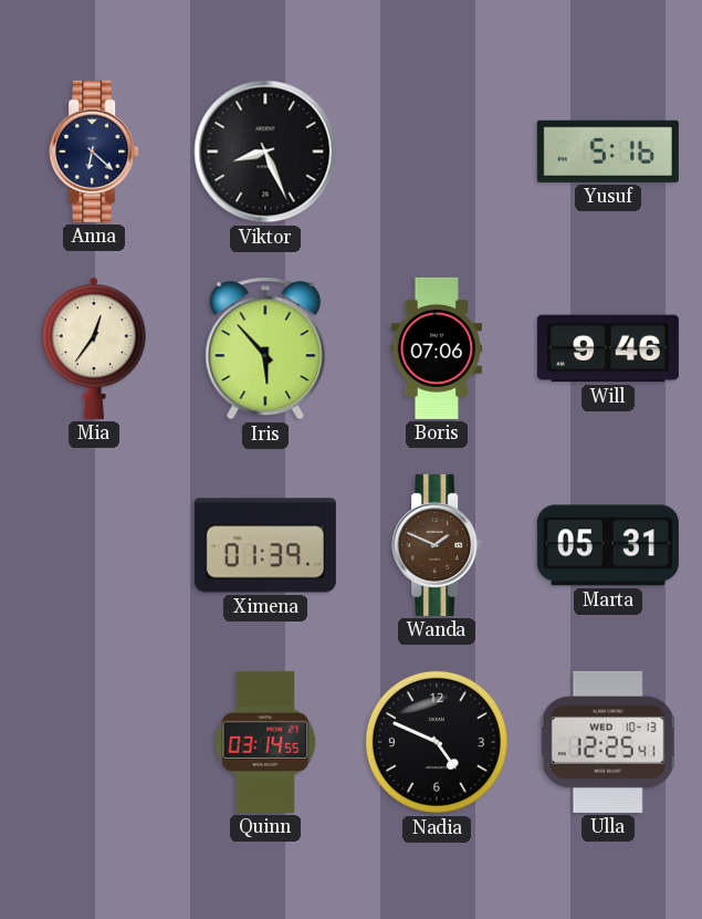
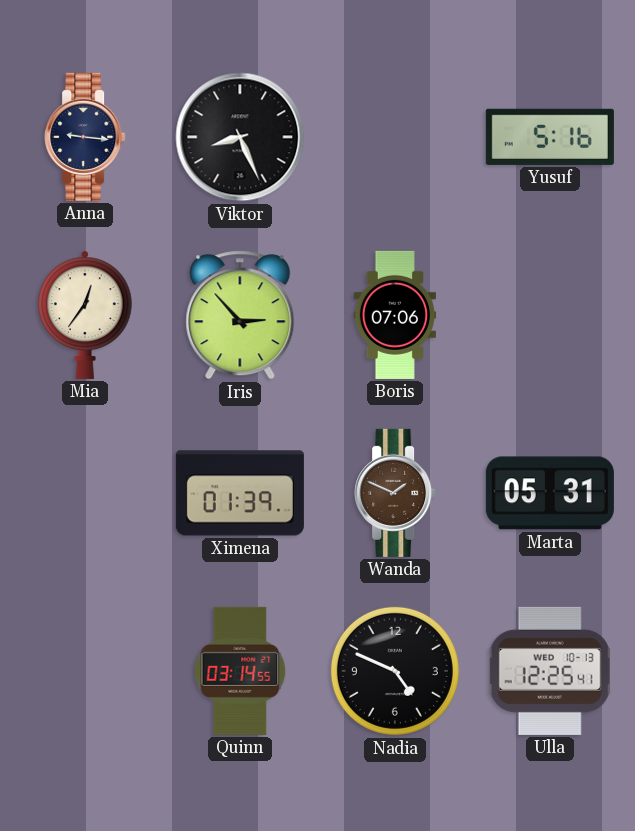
Anna: 6:22 -> 9:16
Iris: 5:53 -> 2:53
Will: 9:46 -> none
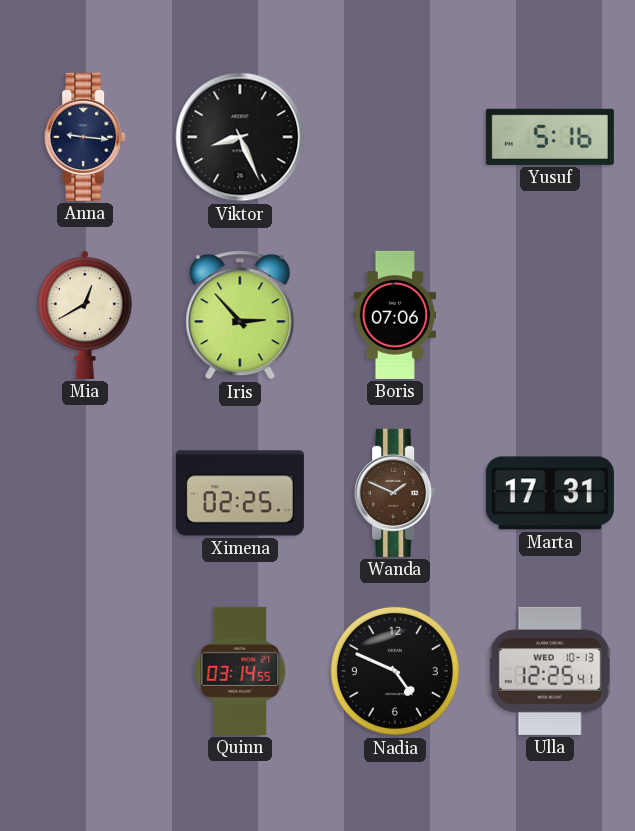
Mia: 12:36 -> 12:40
Ximena: 01:39 -> 02:25
Marta: 05:31 -> 17:31
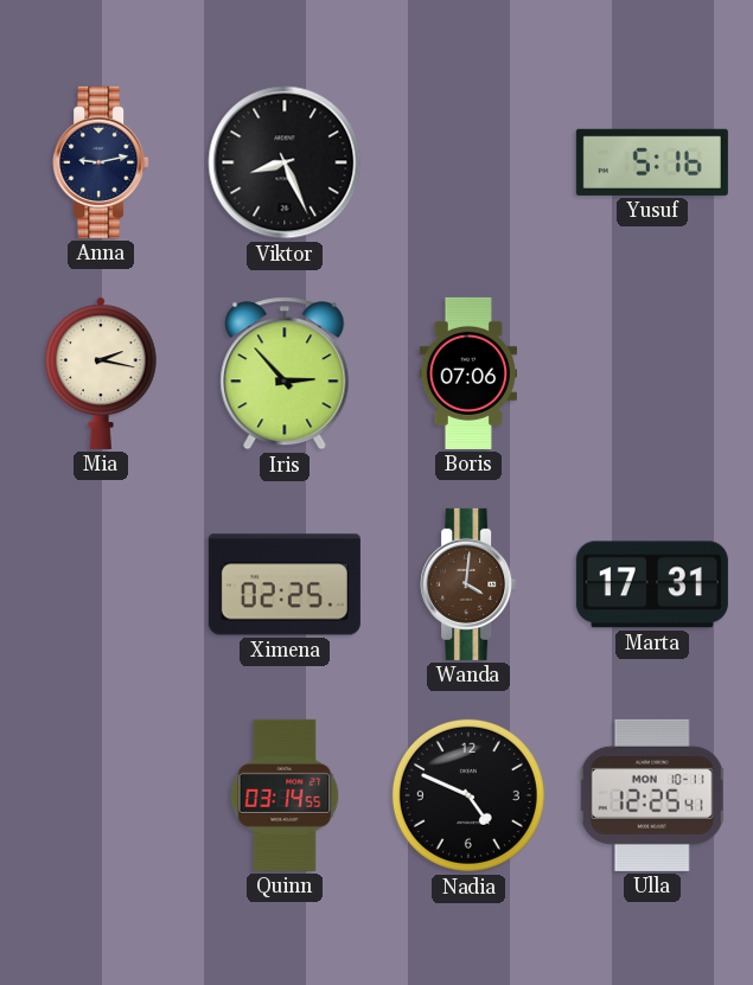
Anna: 9:16 -> 9:13
Mia: 12:40 -> 2:17
Wanda: 1:49 -> 4:01
Ulla date: WED 10-13 -> MON 10-11
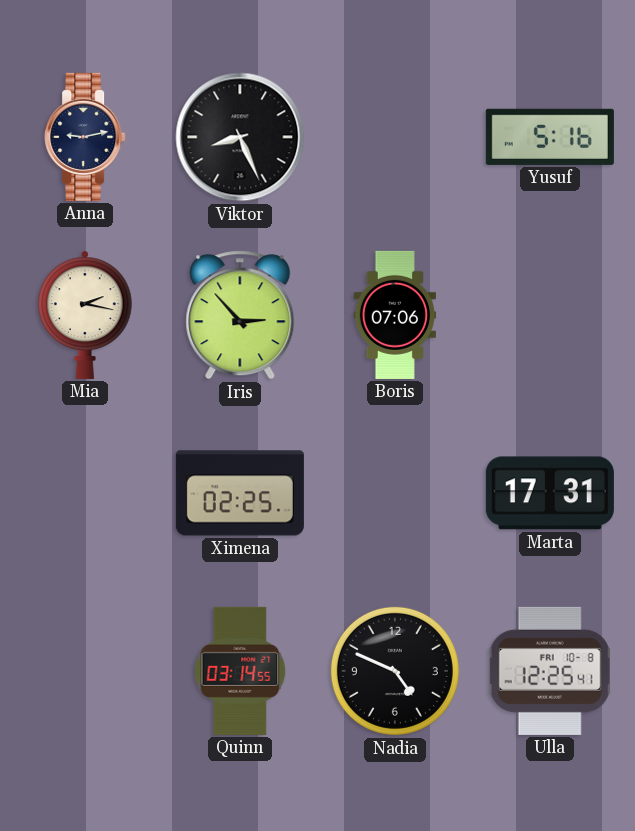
Wanda: 4:01 -> none
Ulla date: MON 10-11 -> FRI 10-8
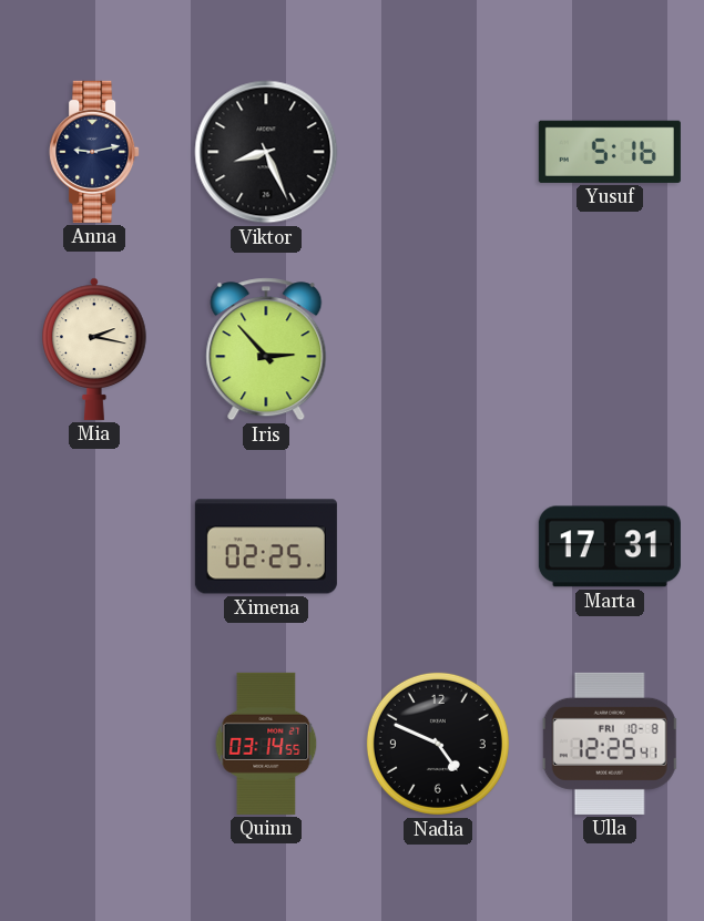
Boris: 07:06 -> none
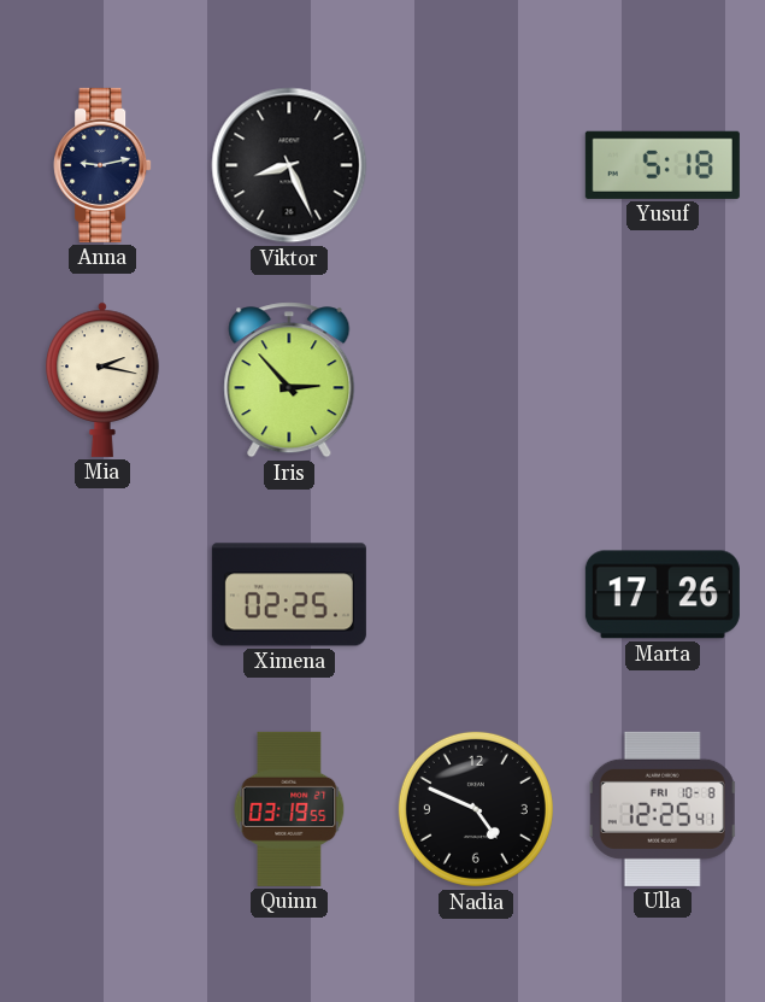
Yusuf: 5:16 -> 5:18
Marta: 17:31 -> 17:26
Quinn: 03:14 -> 03:19
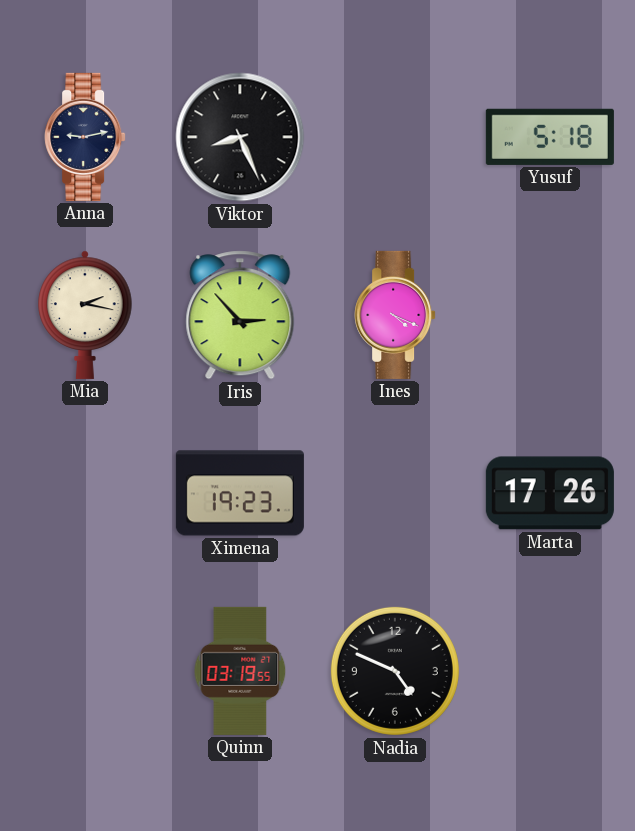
Ines: none -> 4:19
Ximena: 02:25 -> 19:23
Ulla: 12:25 -> none
